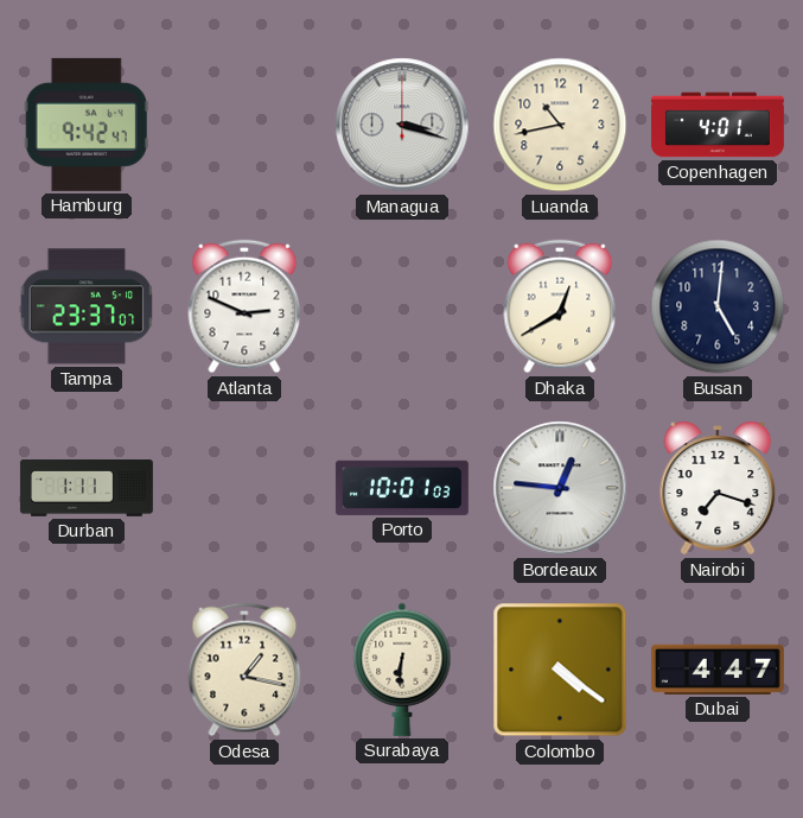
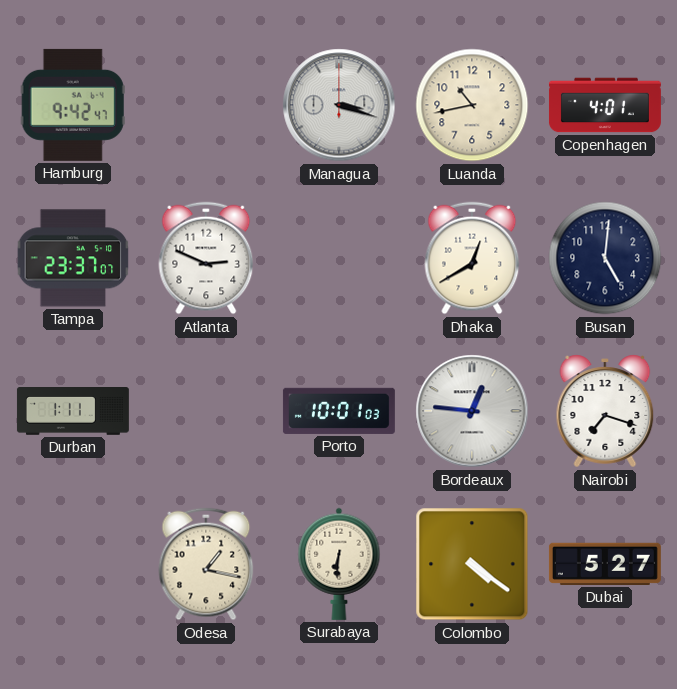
Dubai: 4:47 -> 5:27
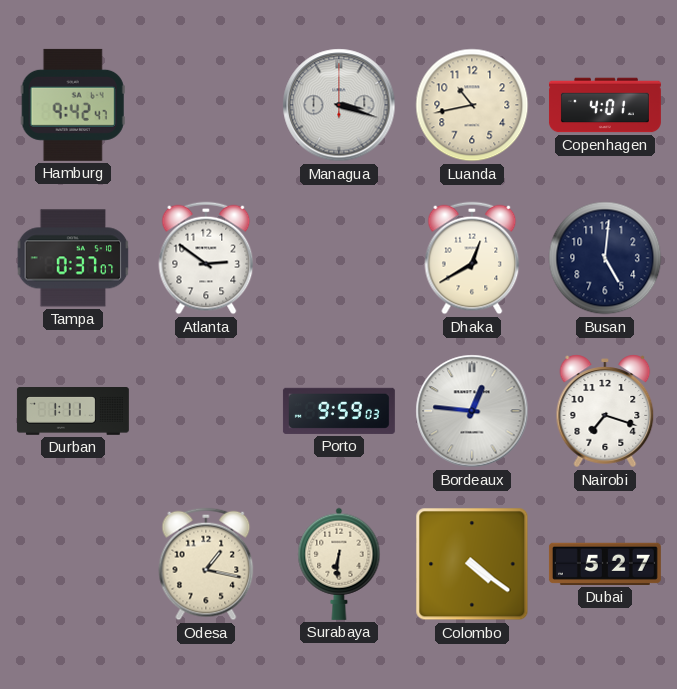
Tampa: 23:37 -> 0:37
Atlanta: 2:49 -> 2:51
Porto: 10:01 -> 9:59
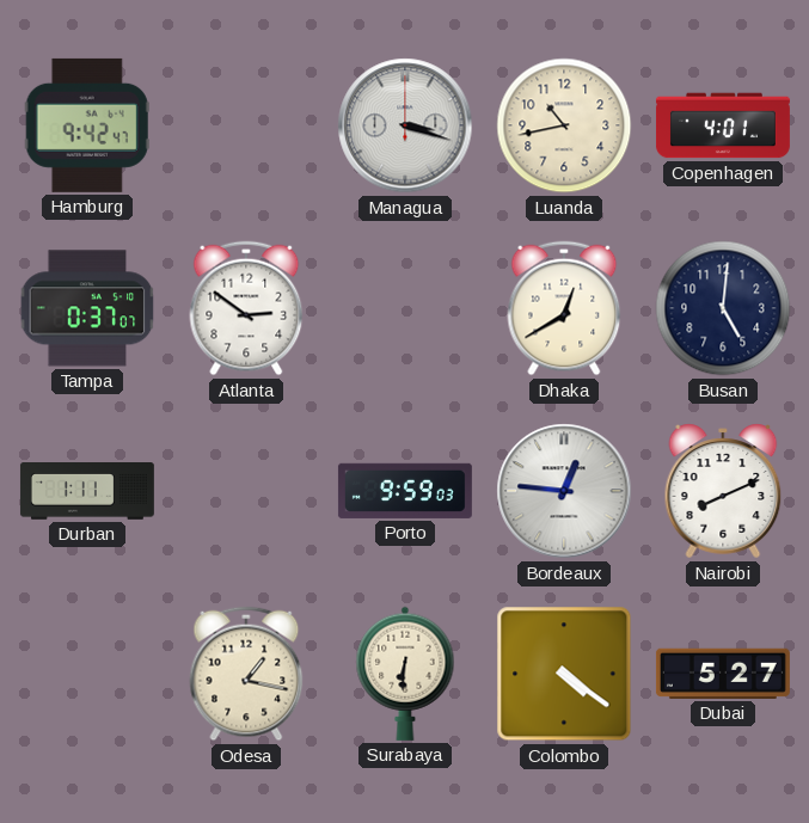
Nairobi: 7:18 -> 8:11
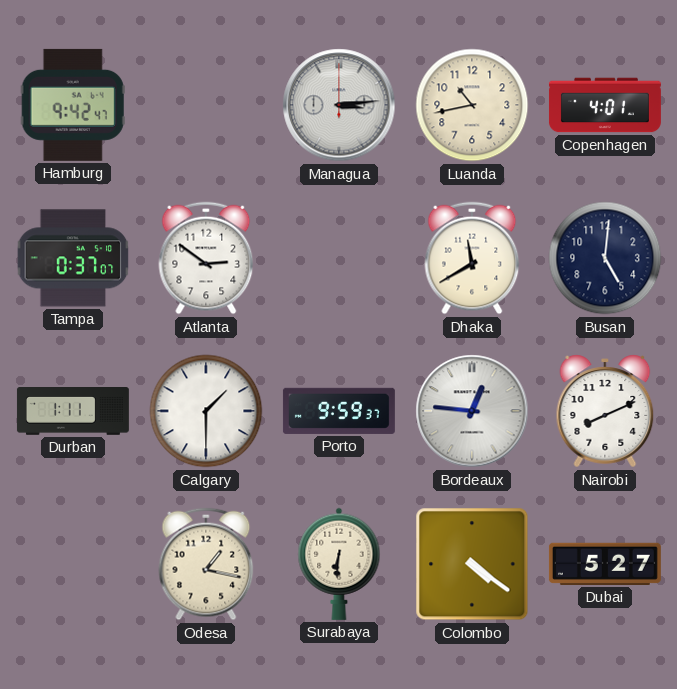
Managua: 3:18 -> 3:14
Dhaka: 12:40 -> 11:40
Calgary: none -> 1:30
Porto: 9:59:03 -> 9:59:37
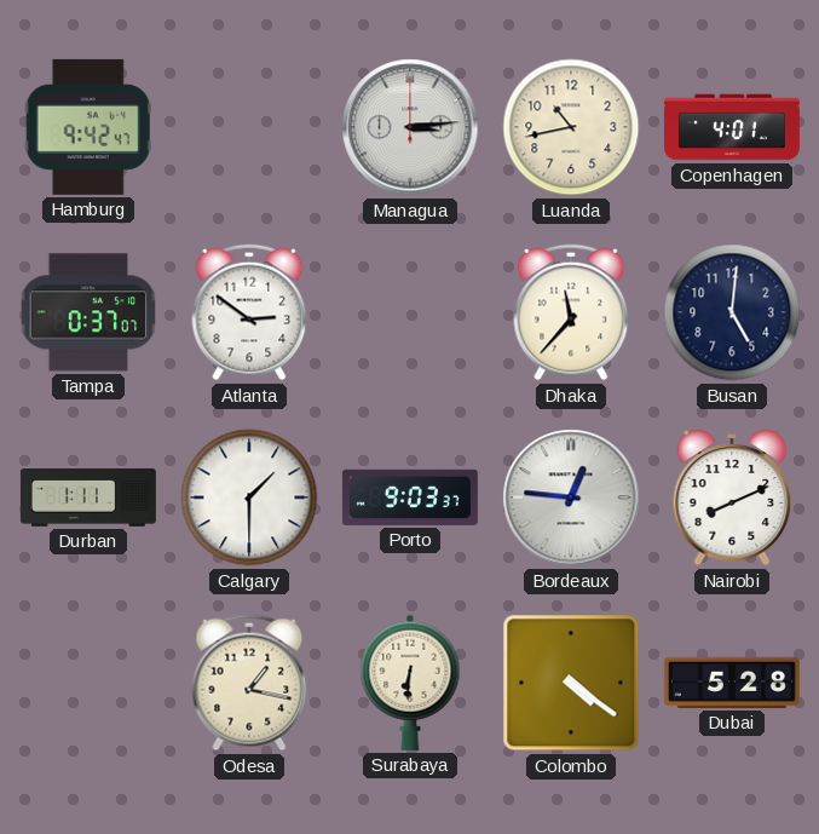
Dhaka: 11:40 -> 11:37
Porto: 9:59 -> 9:03
Dubai: 5:27 -> 5:28
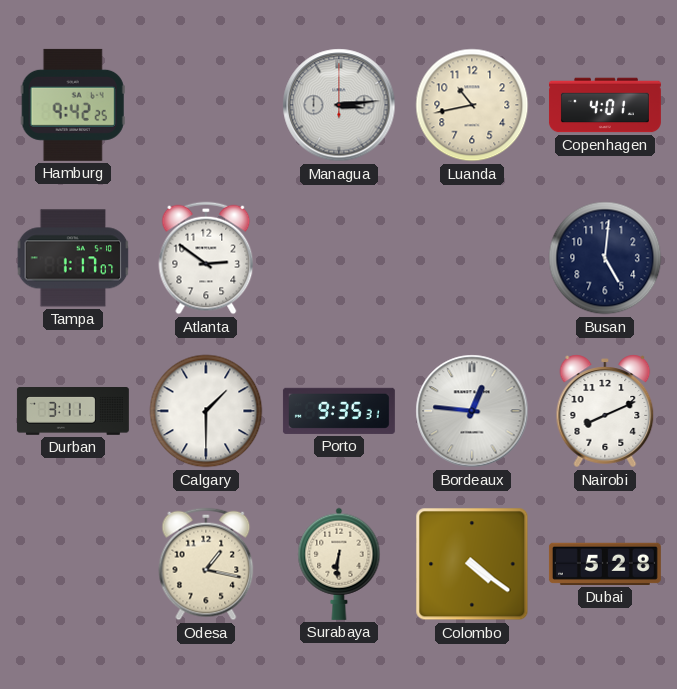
Hamburg: 9:42:47 -> 9:42:25
Tampa: 0:37 -> 1:17
Dhaka: 11:37 -> none
Durban: 1:11 -> 3:11
Porto: 9:03 -> 9:35
